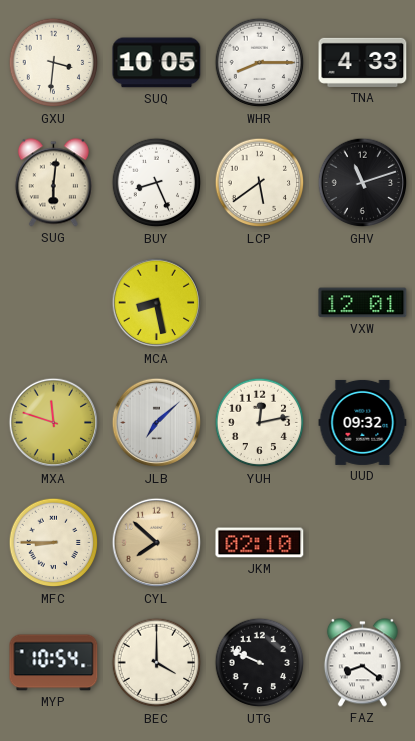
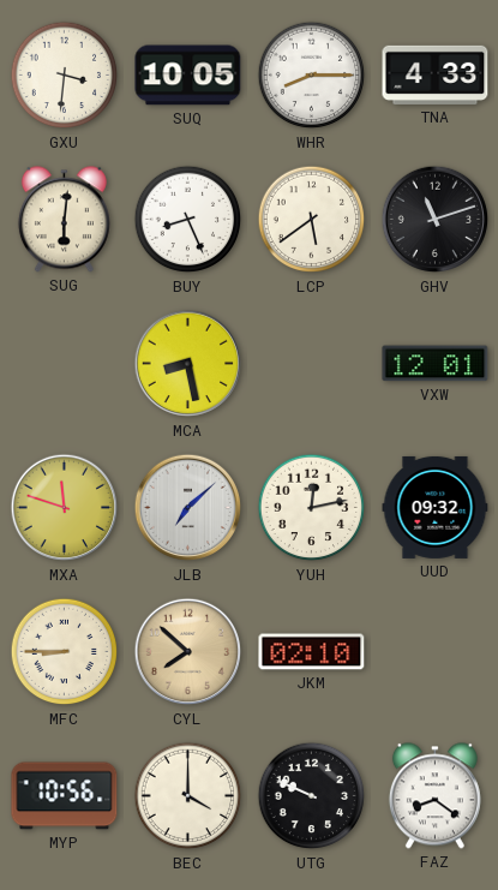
MYP: 10:54 -> 10:56
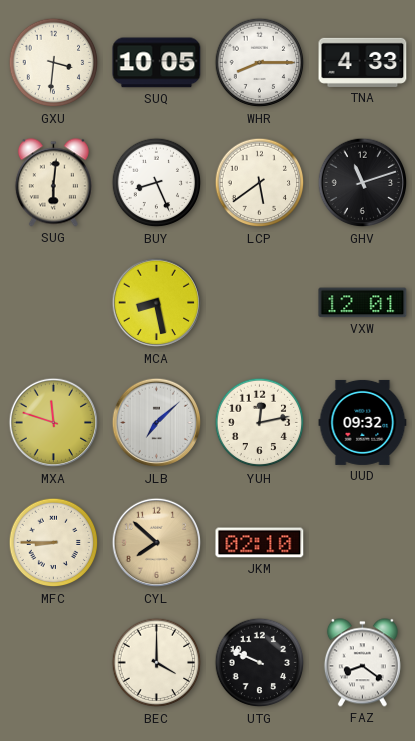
MYP: 10:56 -> none
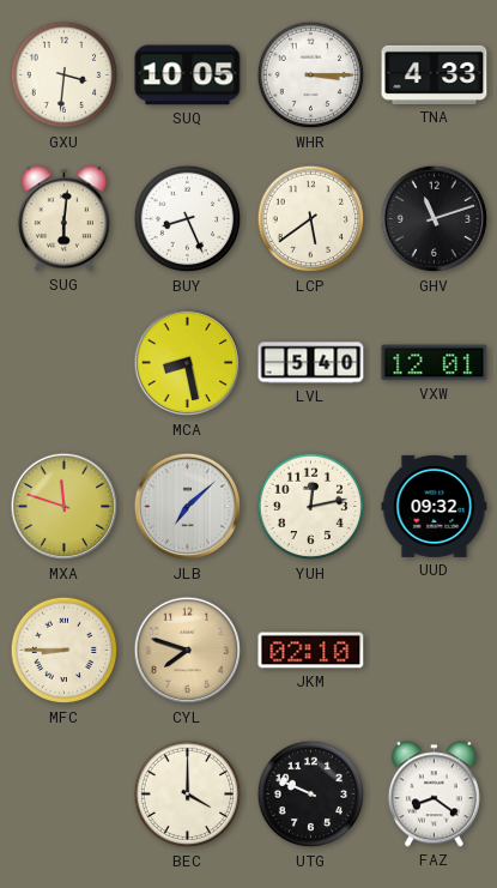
WHR: 8:15 -> 3:15
LVL: none -> 5:40
CYL: 7:52 -> 7:48
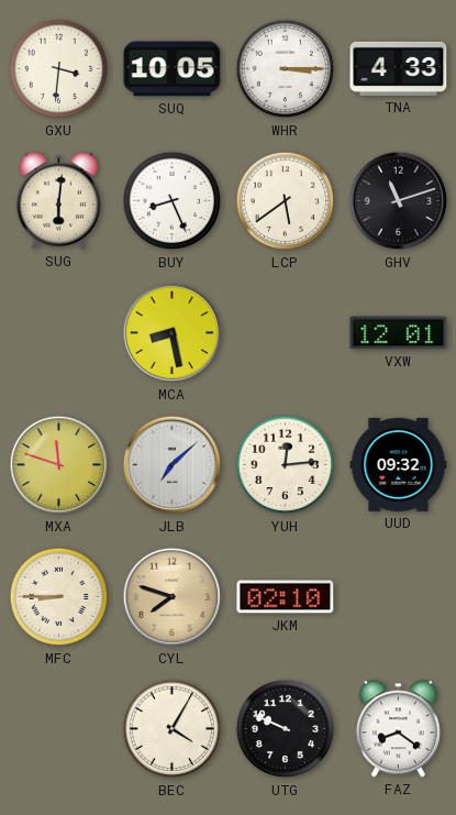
LVL: 5:40 -> none
YUH: 12:13 -> 12:14
BEC: 4:00 -> 4:05
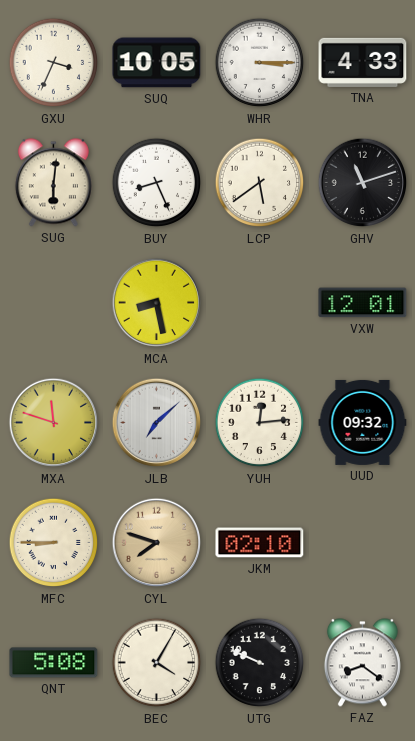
GXU: 3:31 -> 3:34
QNT: none -> 5:08
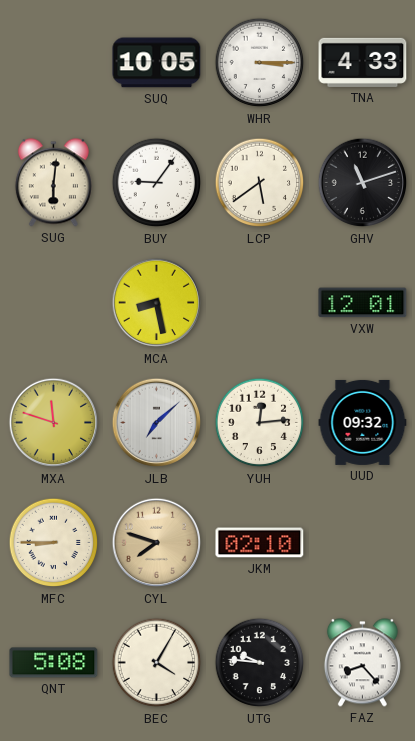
GXU: 3:34 -> none
BUY: 8:26 -> 9:06
UTG: 9:49 -> 9:46
FAZ: 8:21 -> 8:23
